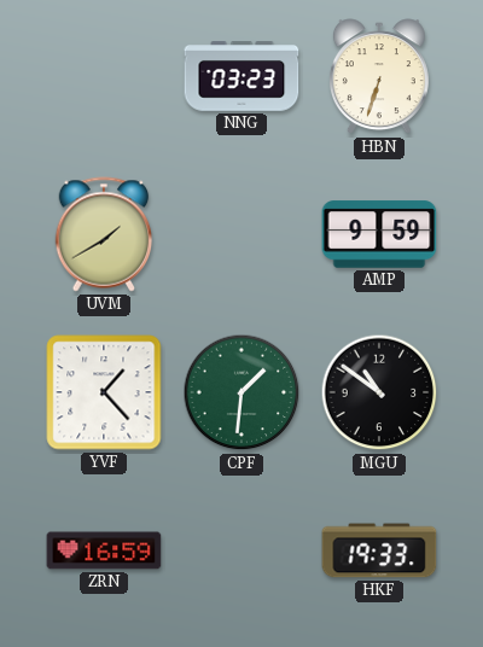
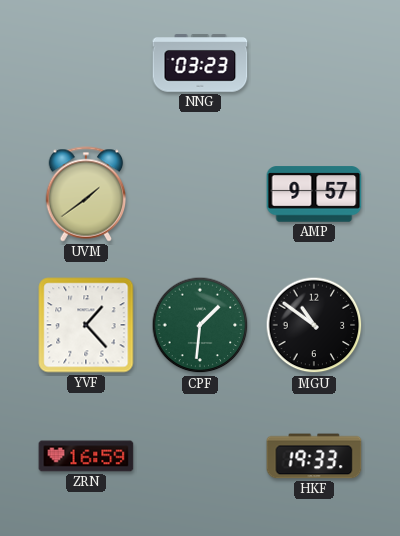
HBN: 6:33 -> none
UVM: 1:40 -> 1:39
AMP: 9:59 -> 9:57
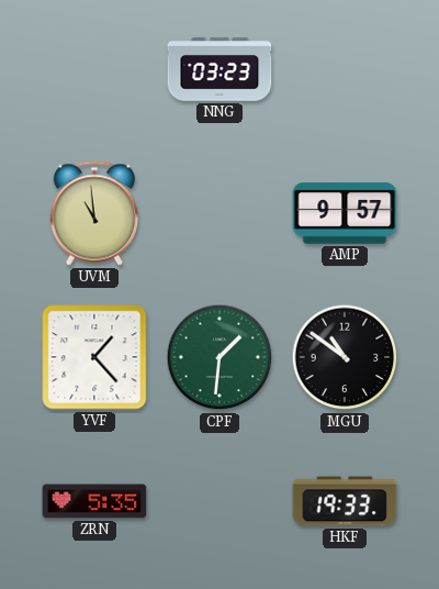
UVM: 1:39 -> 10:59
ZRN: 16:59 -> 5:35
